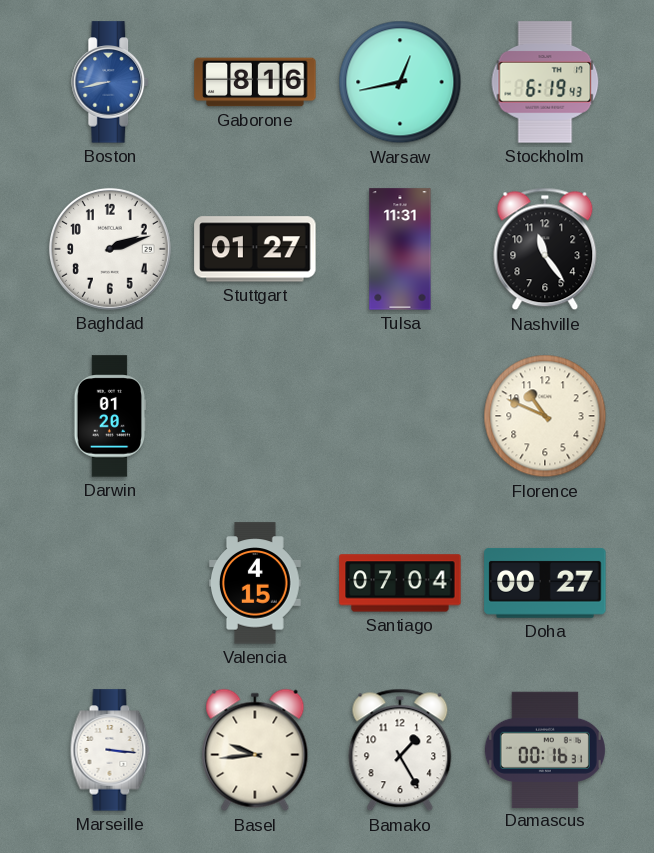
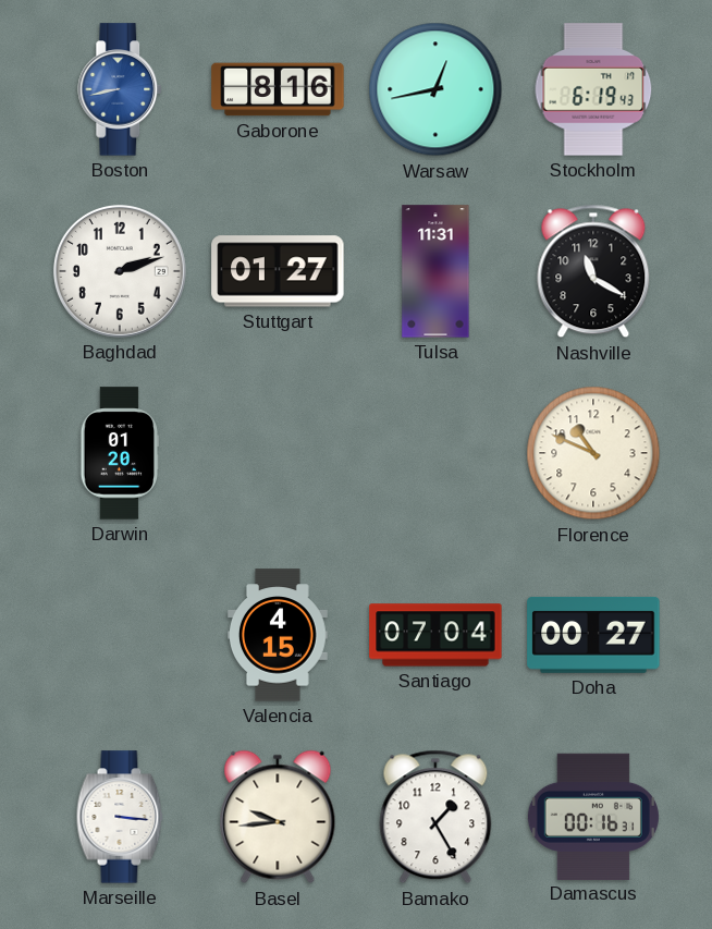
Nashville: 11:24 -> 11:20
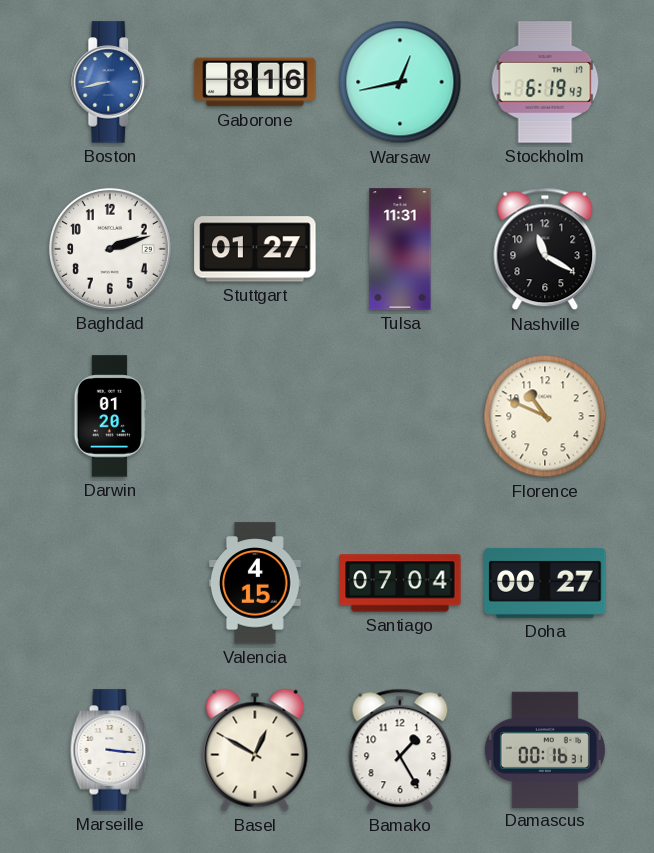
Basel: 9:44 -> 12:50
